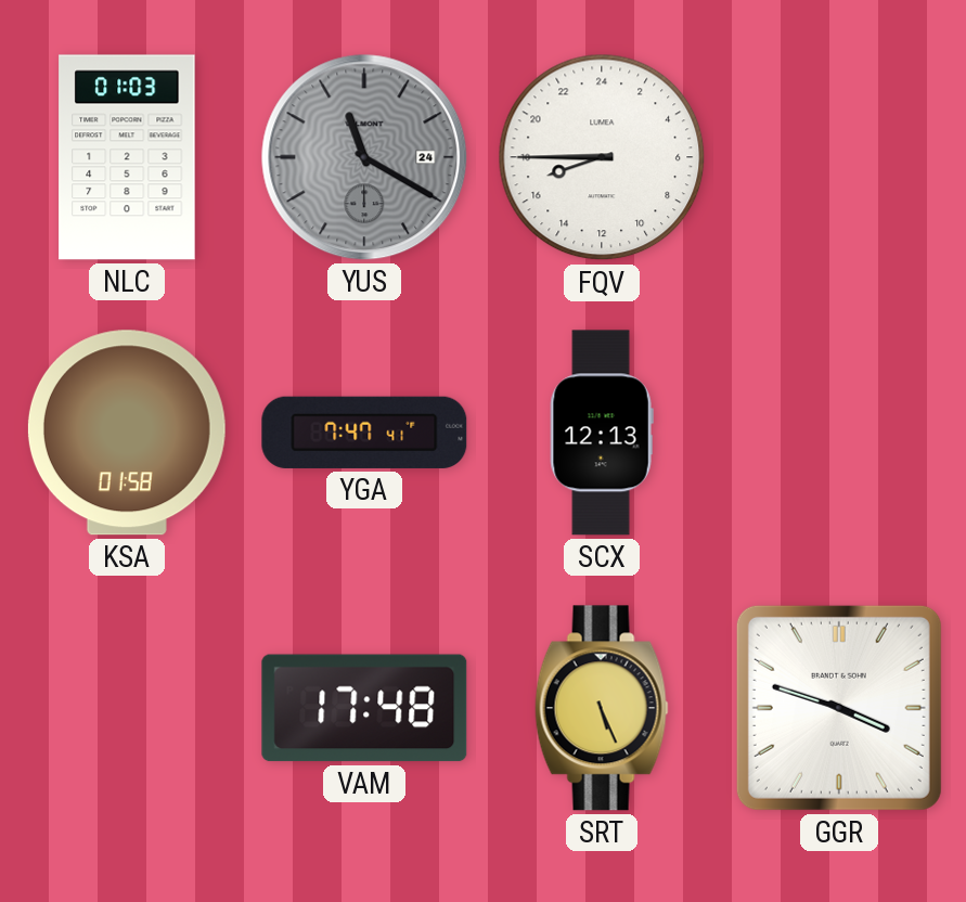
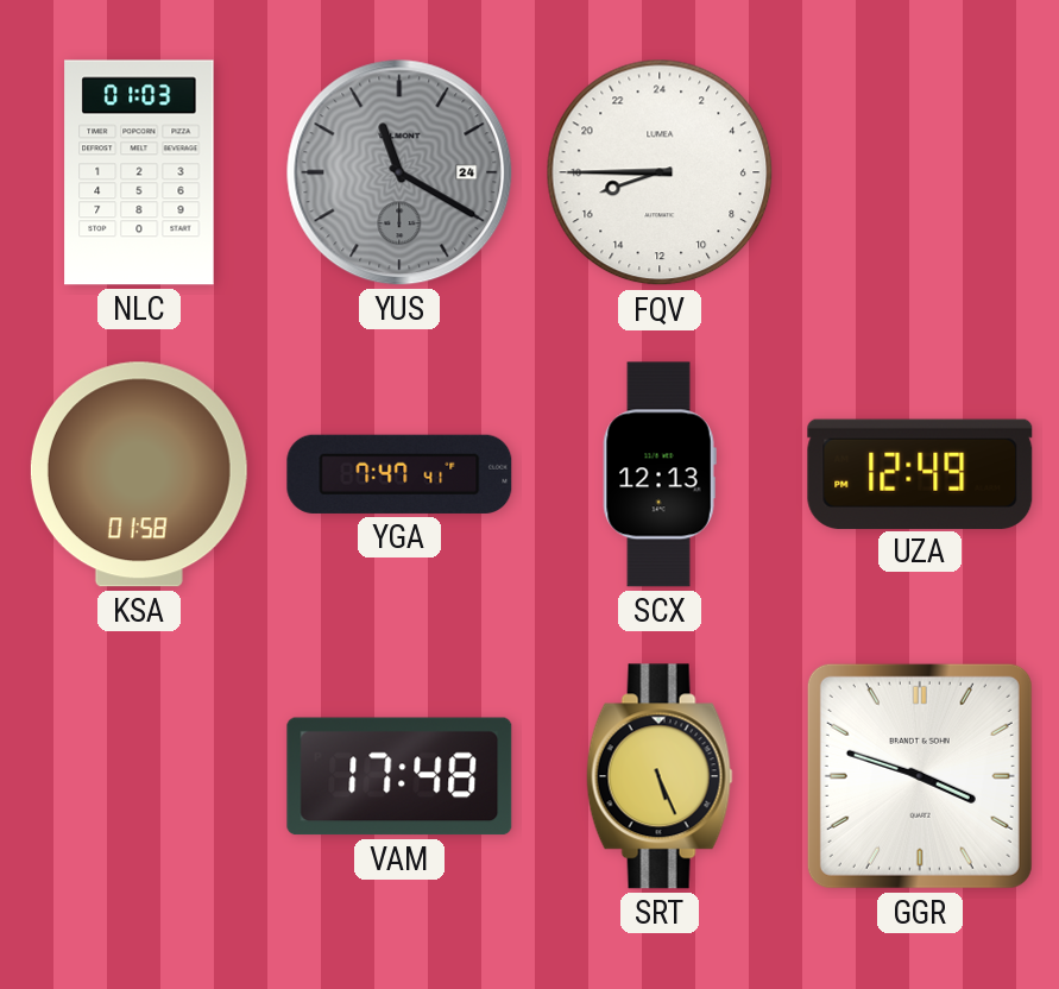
UZA: none -> 12:49
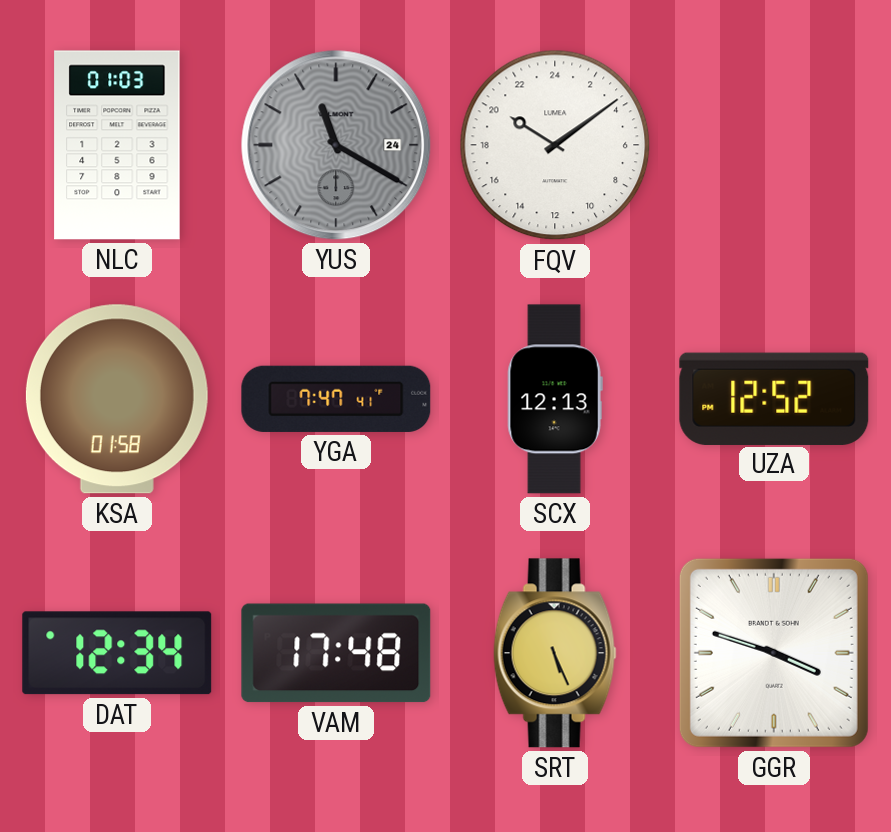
FQV: 16:45 -> 20:09
UZA: 12:49 -> 12:52
DAT: none -> 12:34
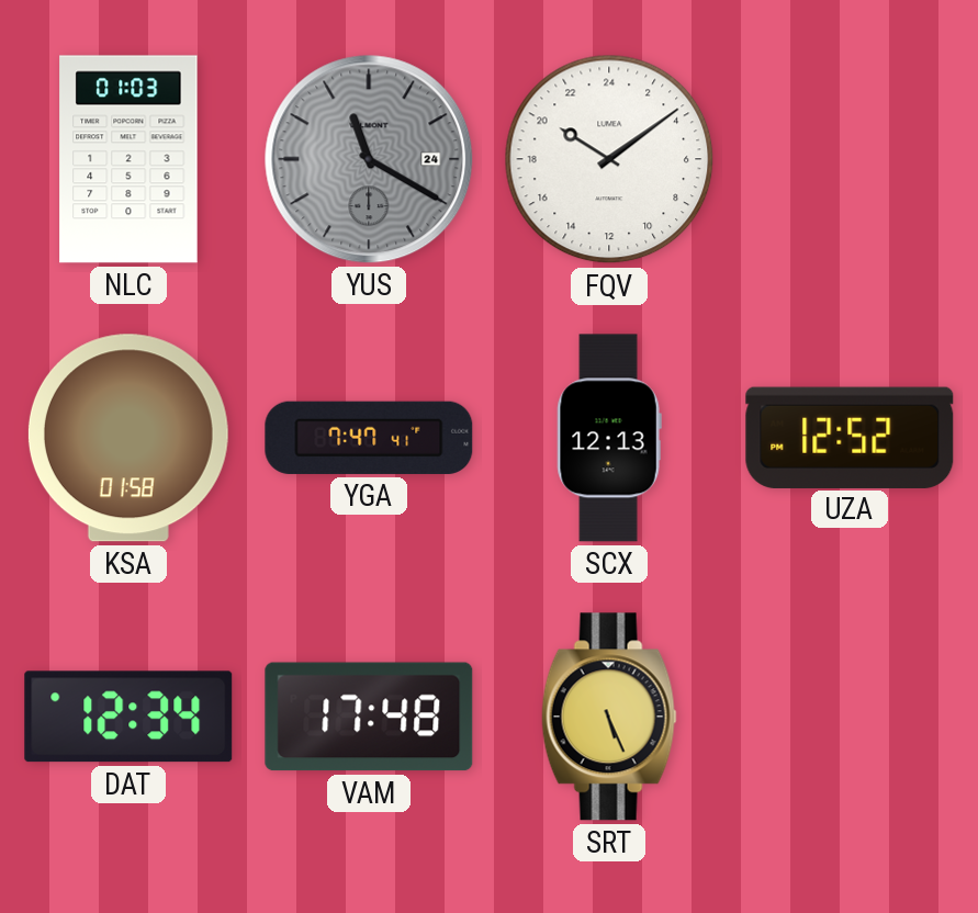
GGR: 3:48 -> none
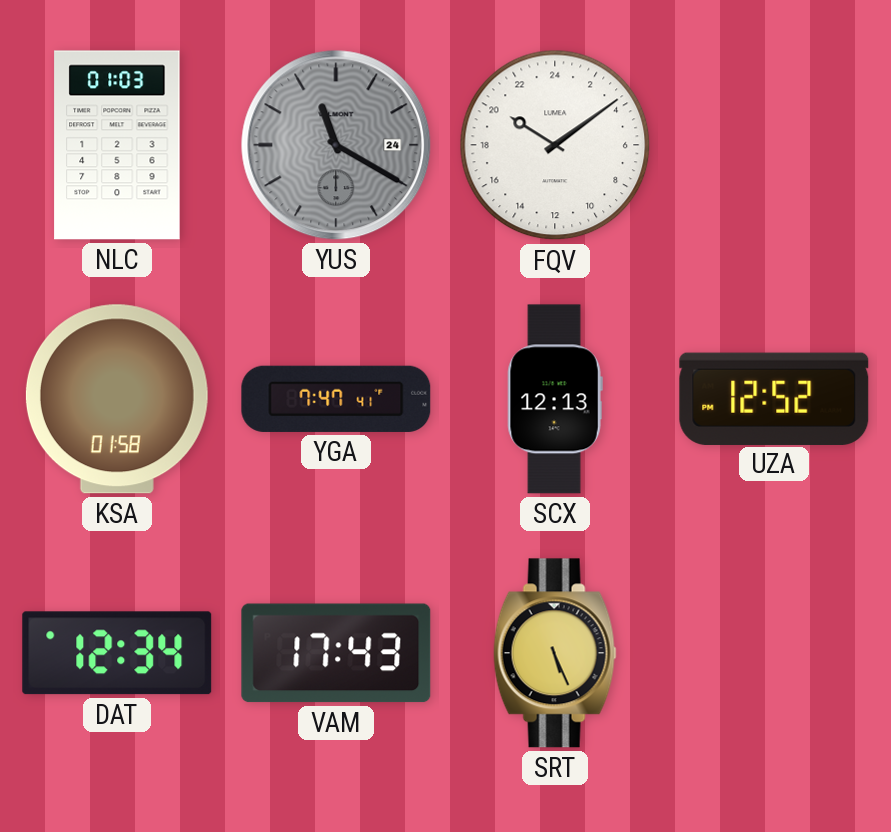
VAM: 17:48 -> 17:43
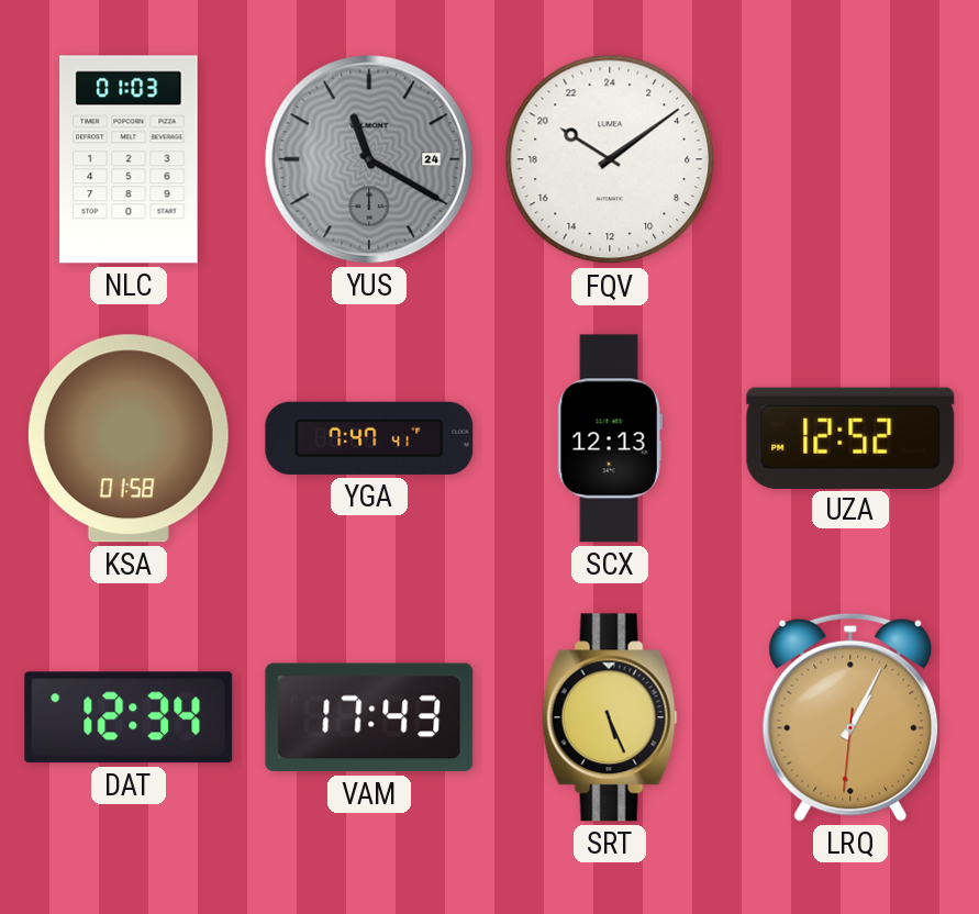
LRQ: none -> 1:04
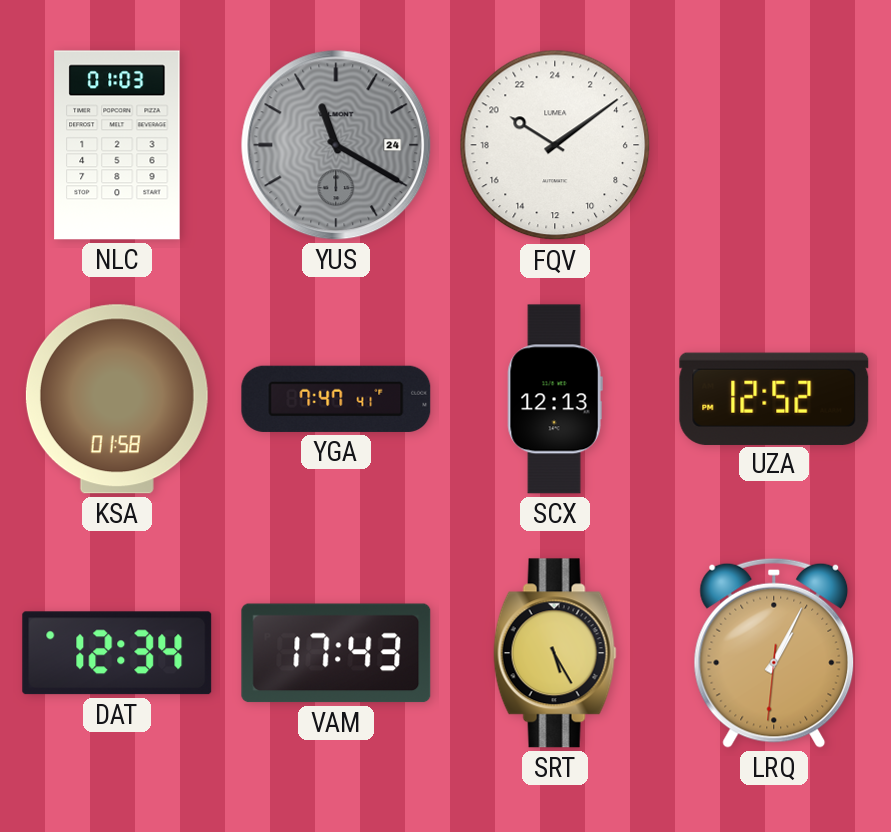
SRT: 5:26 -> 5:25
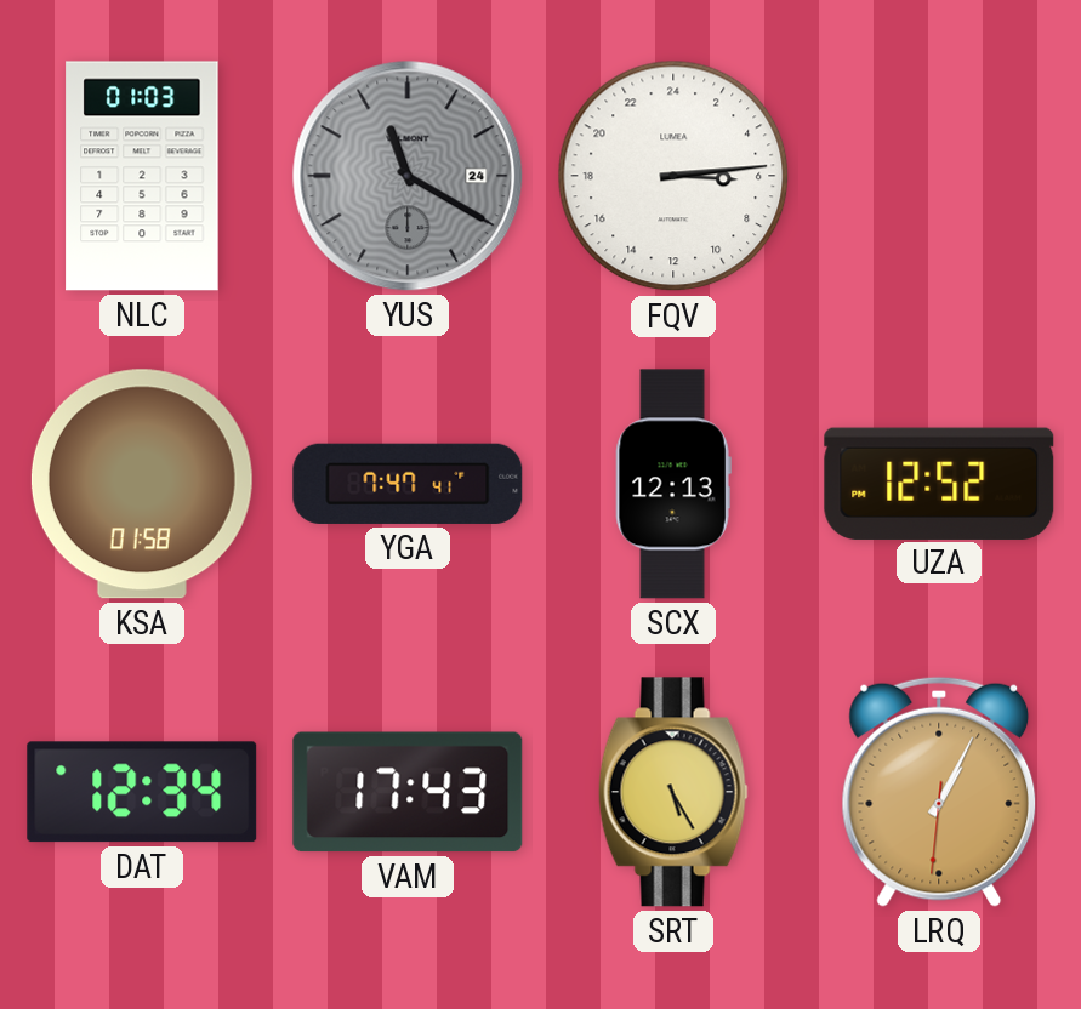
FQV: 20:09 -> 6:14
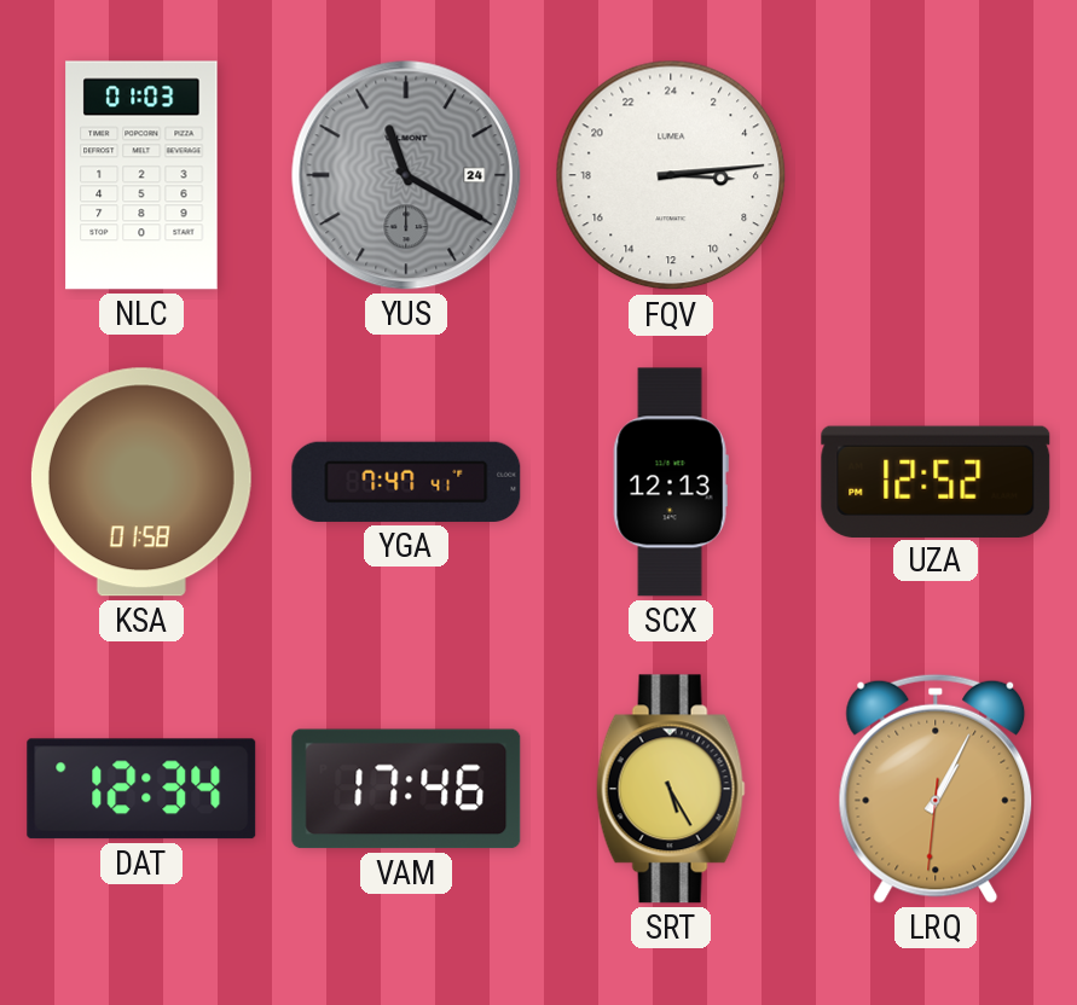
VAM: 17:43 -> 17:46
